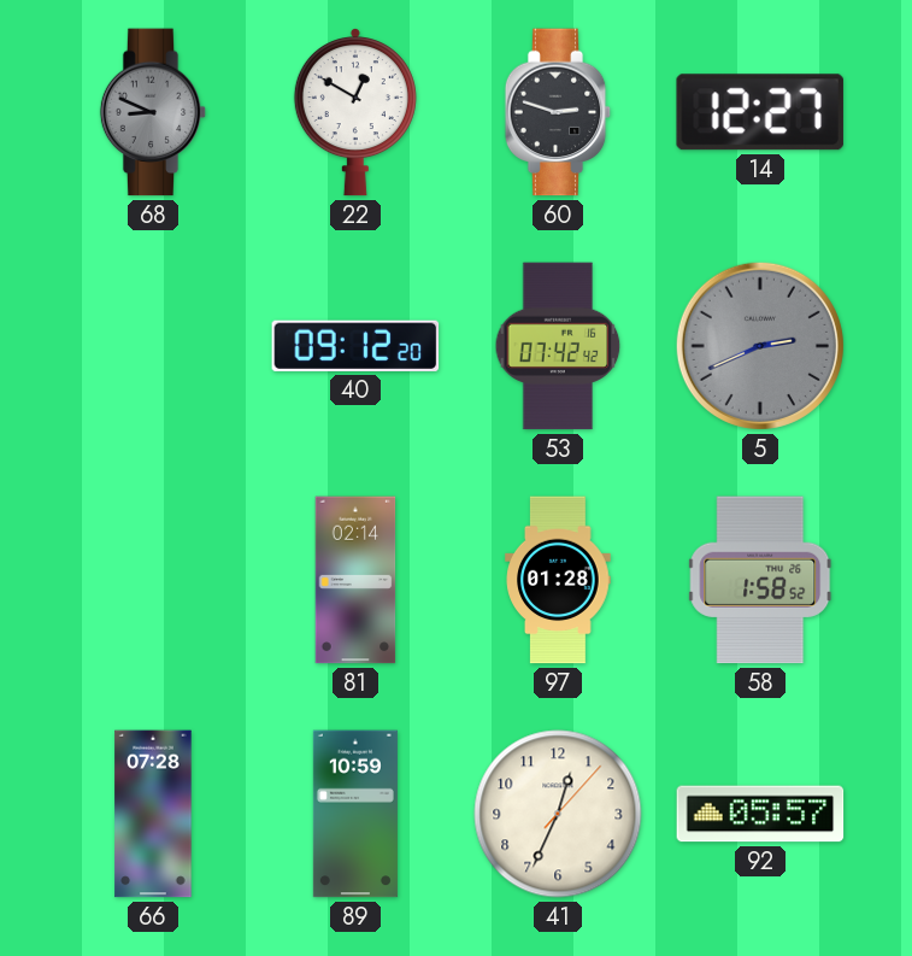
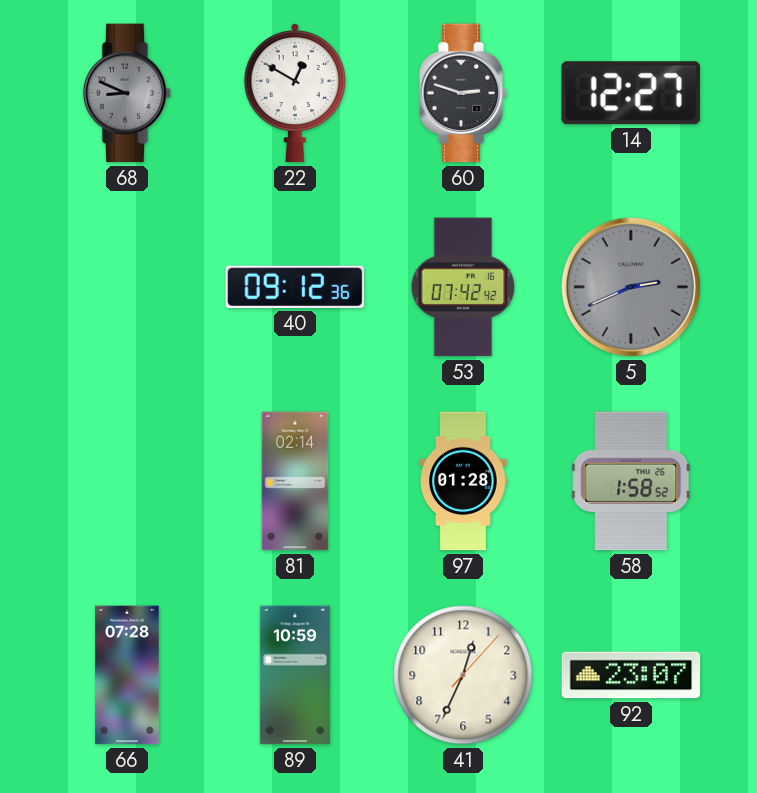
40: 09:12:20 -> 09:12:36
92: 05:57 -> 23:07
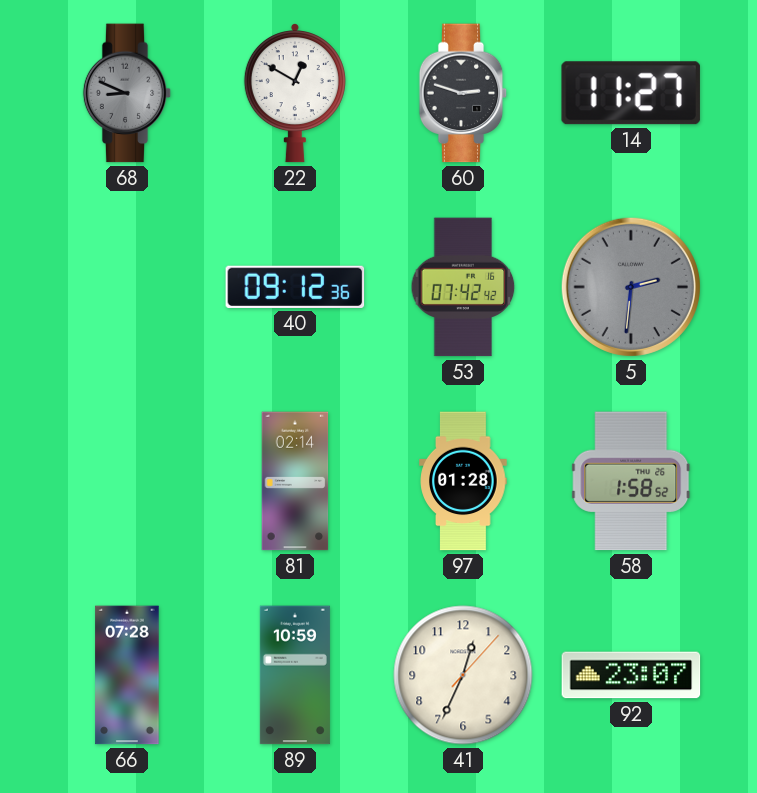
14: 12:27 -> 11:27
5: 2:41 -> 2:31
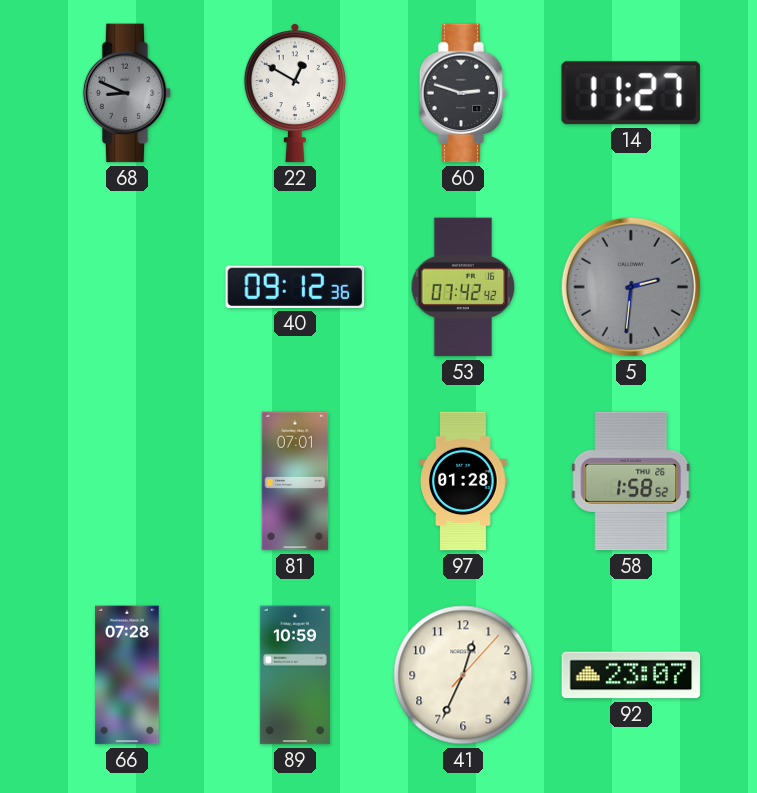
81: 02:14 -> 07:01
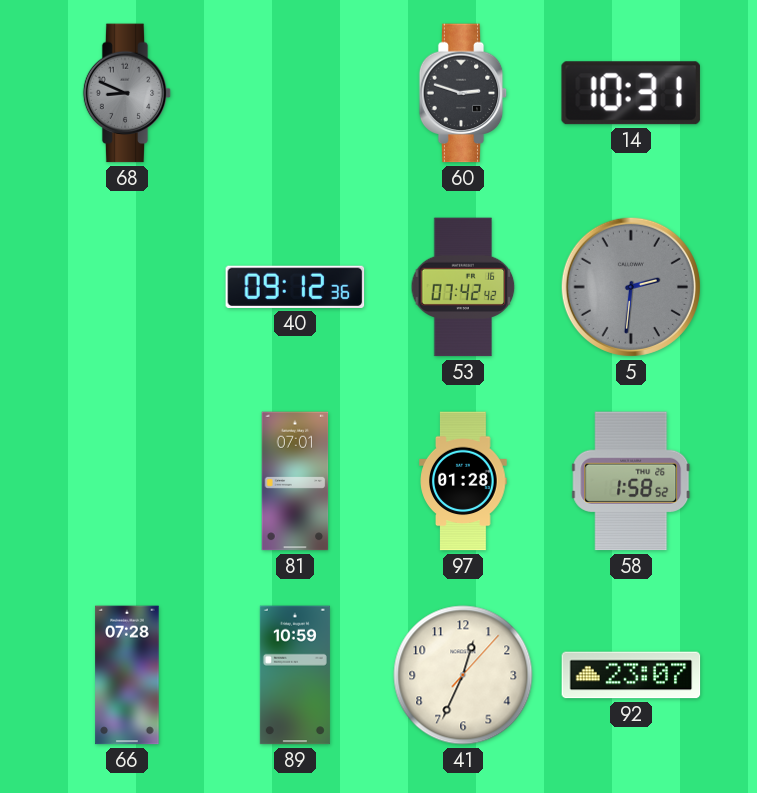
22: 12:50 -> none
14: 11:27 -> 10:31
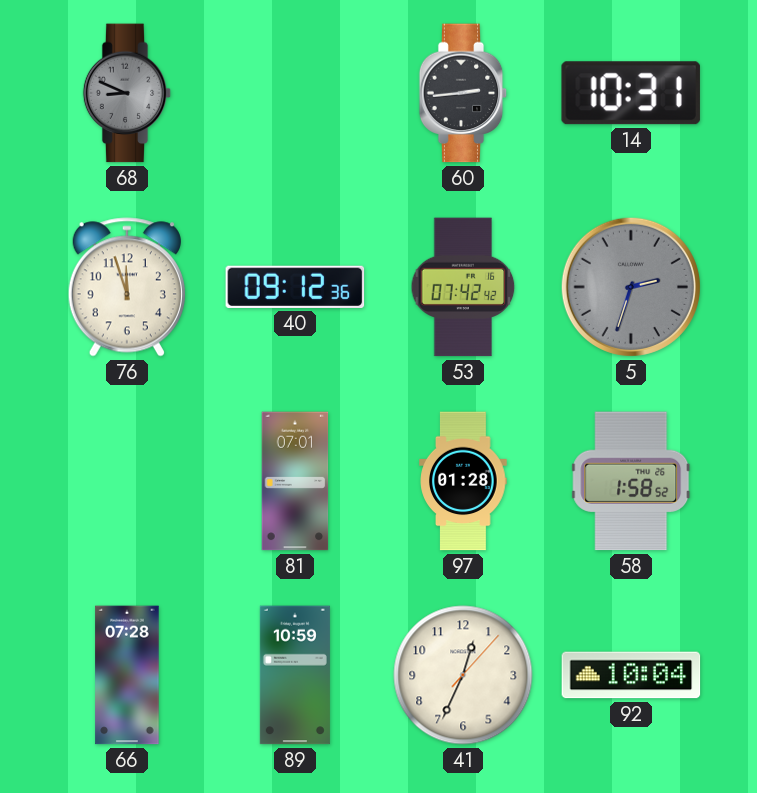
60: 2:48 -> 2:44
76: none -> 11:57
5: 2:31 -> 2:33
92: 23:07 -> 10:04
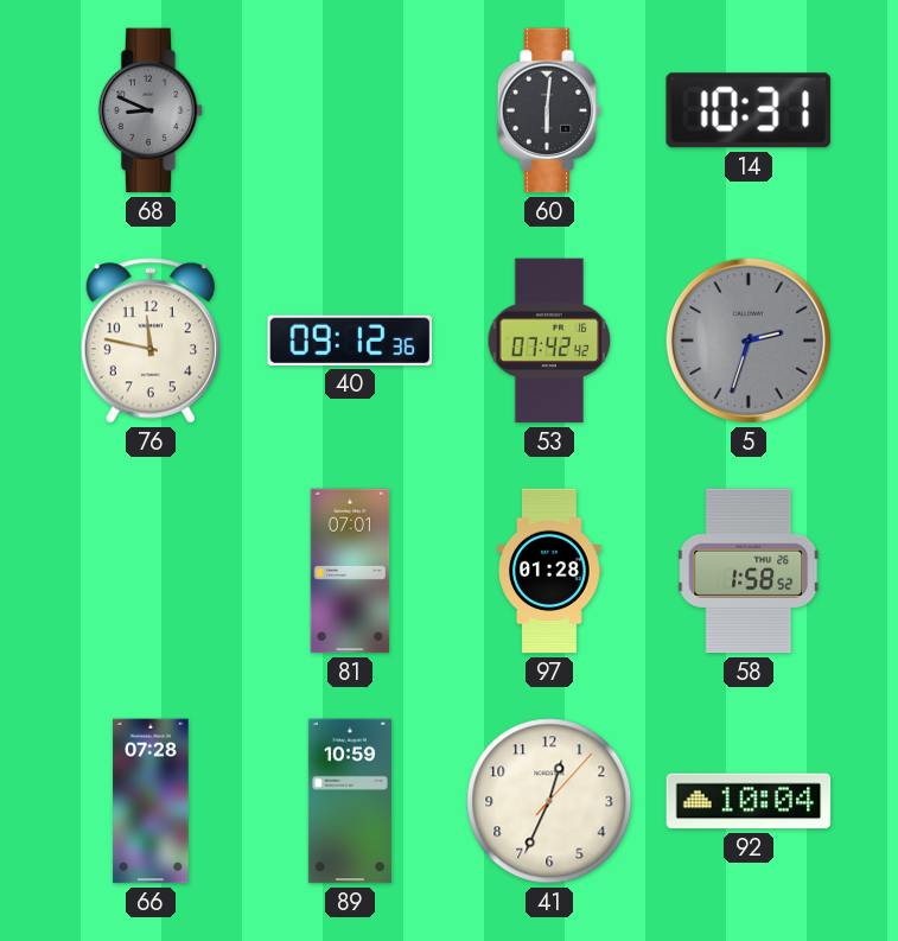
60: 2:44 -> 6:01
76: 11:57 -> 11:47
